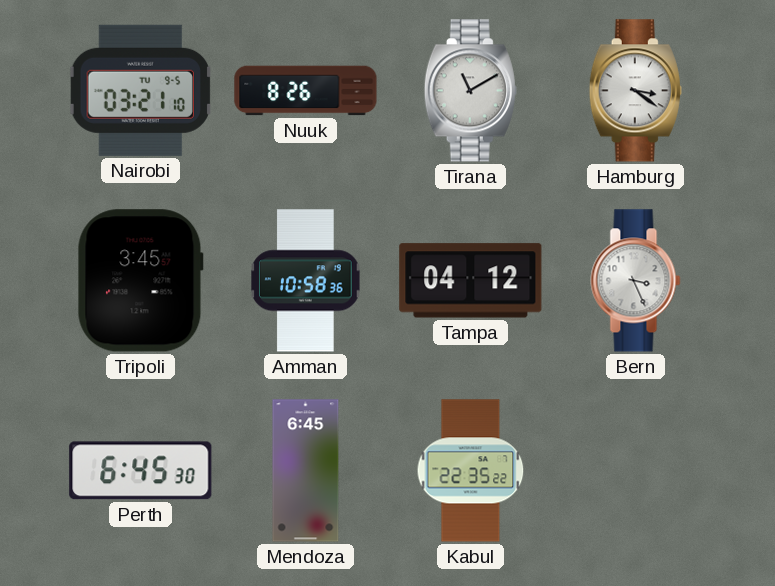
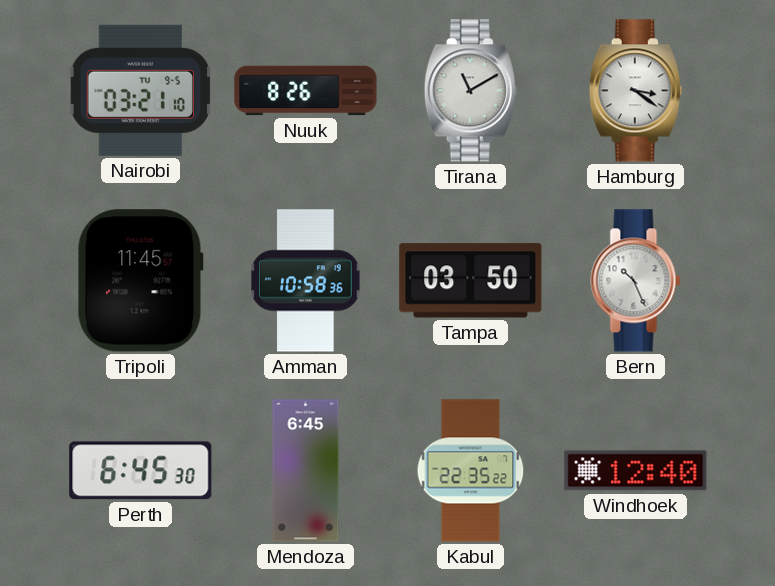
Tripoli: 3:45 -> 11:45
Tampa: 04:12 -> 03:50
Bern: 3:26 -> 10:26
Windhoek: none -> 12:40
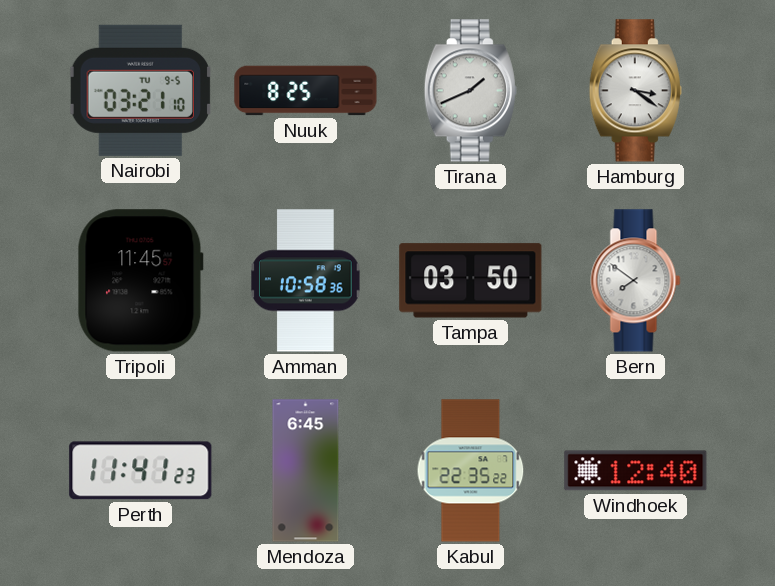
Nuuk: 8:26 -> 8:25
Tirana: 11:10 -> 1:41
Bern: 10:26 -> 7:51
Perth: 6:45 -> 11:41
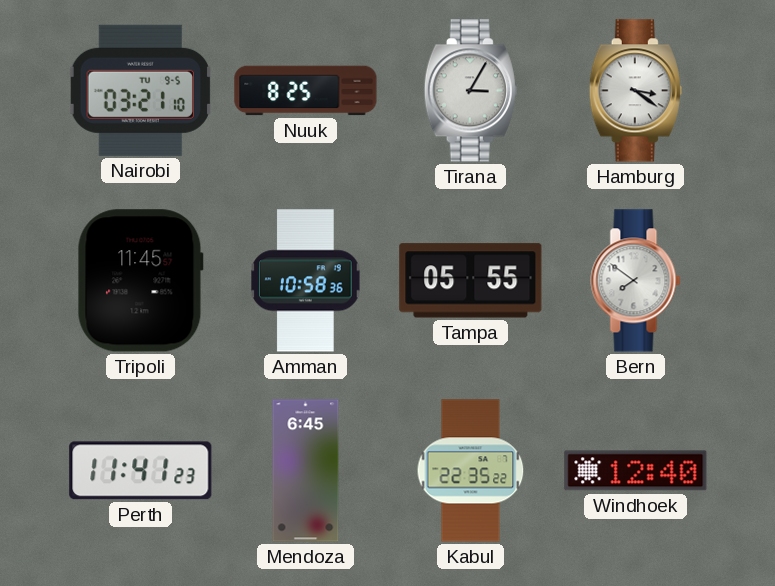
Tirana: 1:41 -> 3:05
Tampa: 03:50 -> 05:55
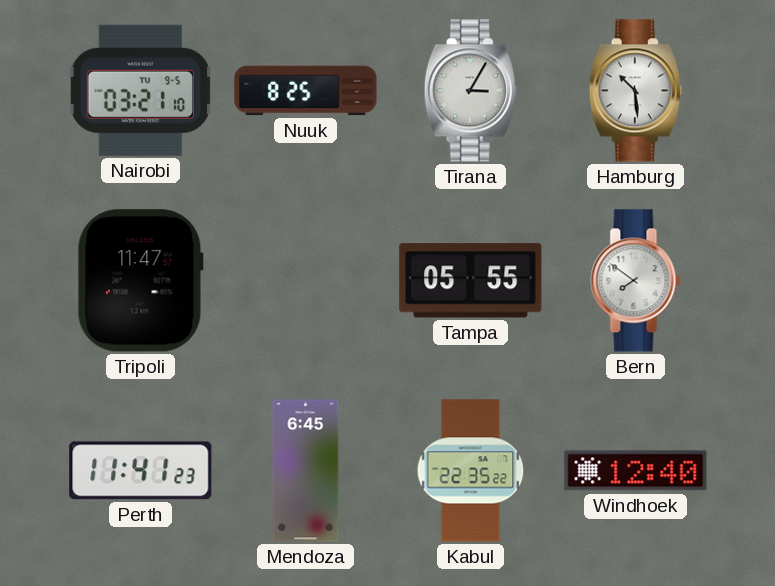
Hamburg: 3:21 -> 10:29
Tripoli: 11:45 -> 11:47
Amman: 10:58 -> none
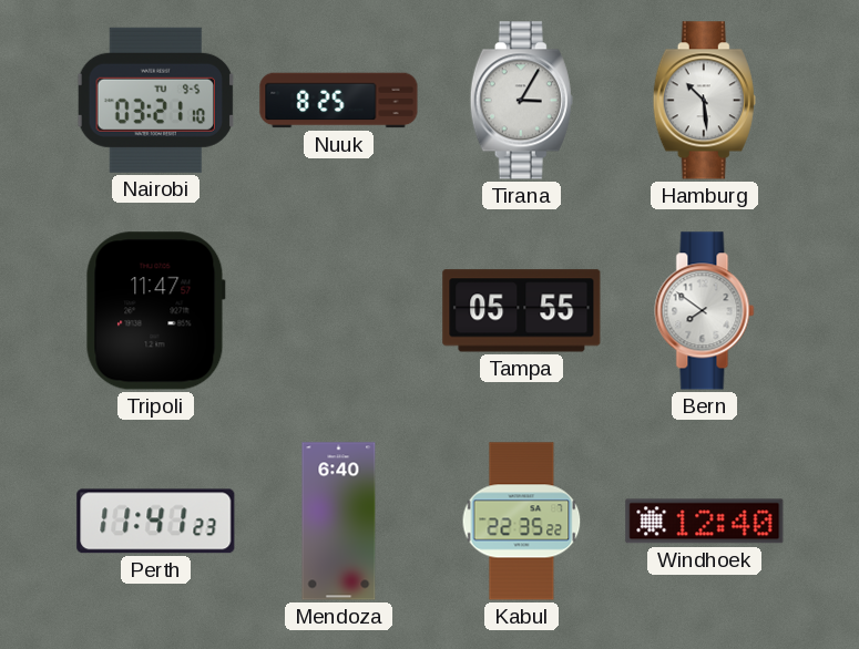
Mendoza: 6:45 -> 6:40
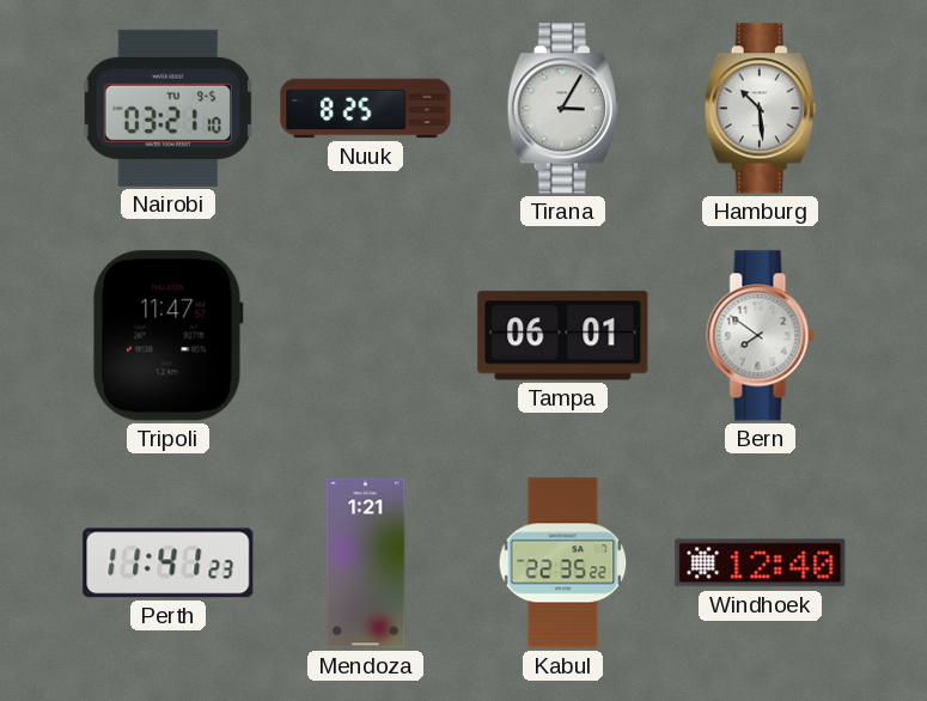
Tampa: 05:55 -> 06:01
Mendoza: 6:40 -> 1:21
